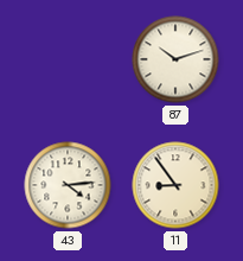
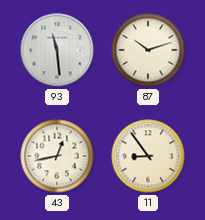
93: none -> 11:29
43: 4:14 -> 12:43
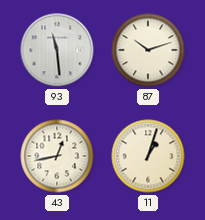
11: 8:54 -> 1:03
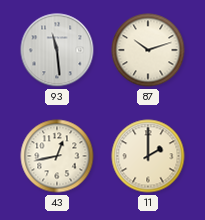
11: 1:03 -> 2:00
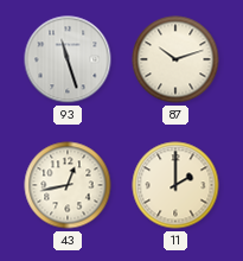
93: 11:29 -> 11:27
